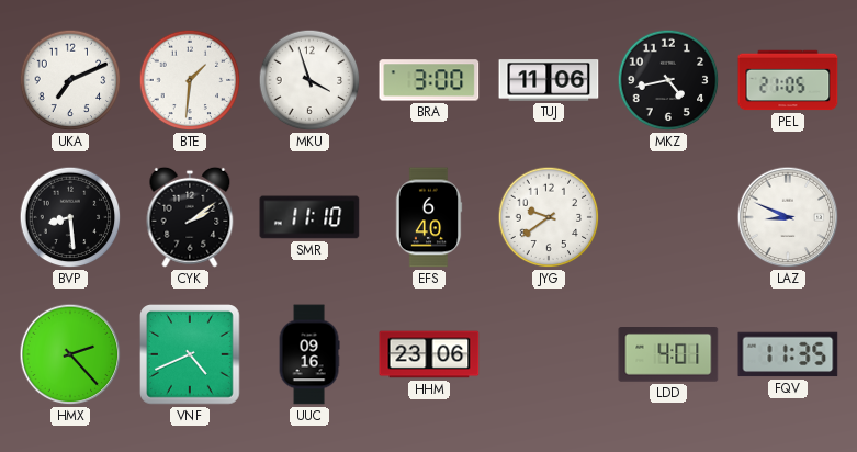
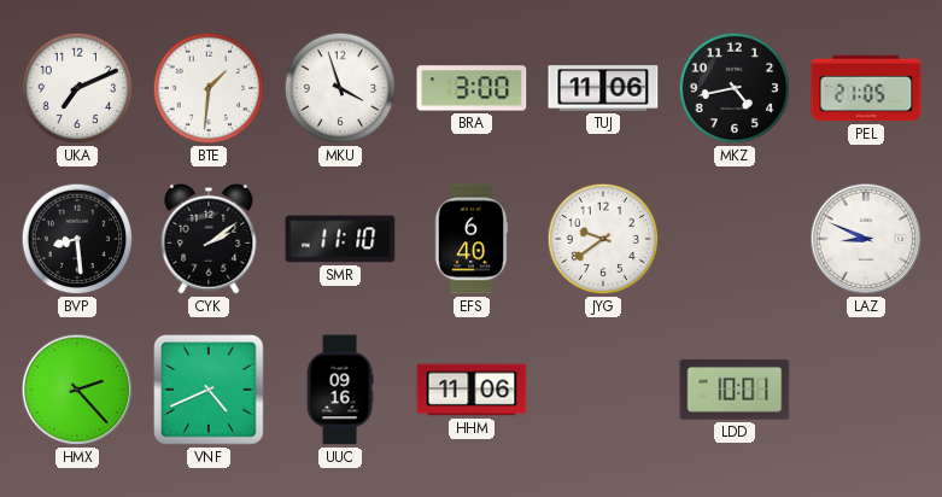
HHM: 23:06 -> 11:06
LDD: 4:01 -> 10:01
FQV: 11:35 -> none
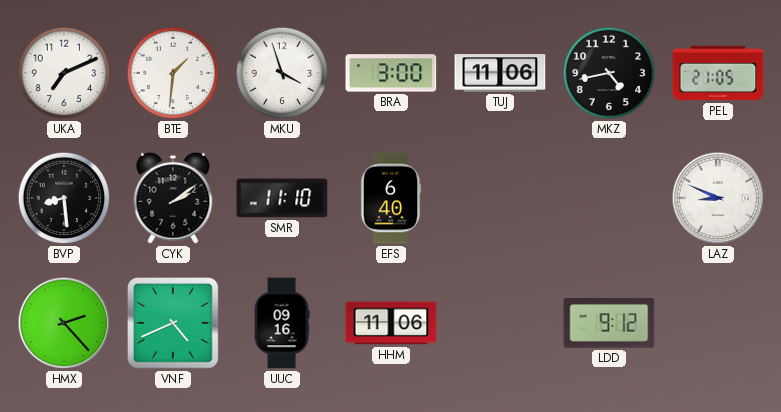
JYG: 9:39 -> none
LDD: 10:01 -> 9:12
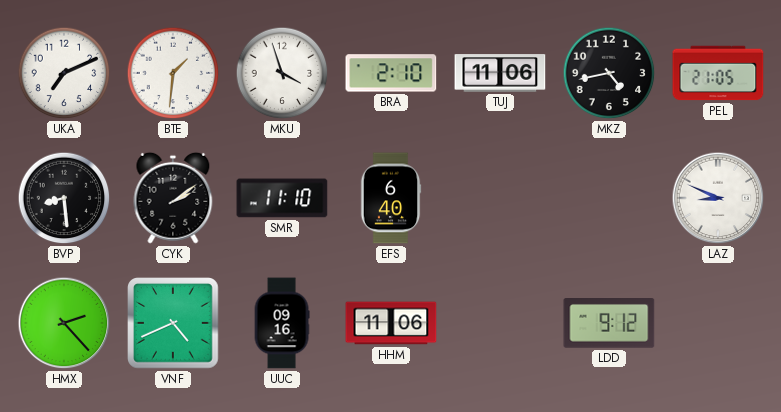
BRA: 3:00 -> 2:10
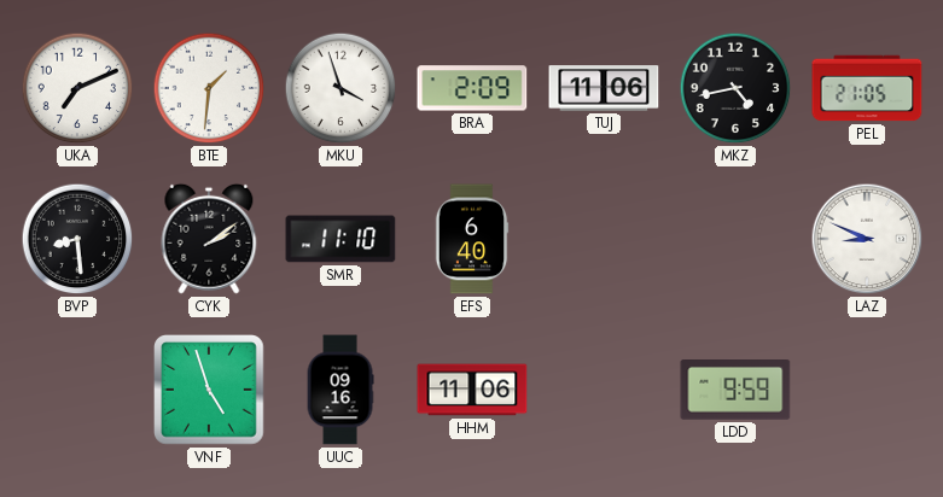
BRA: 2:10 -> 2:09
HMX: 2:23 -> none
VNF: 4:41 -> 4:57
LDD: 9:12 -> 9:59
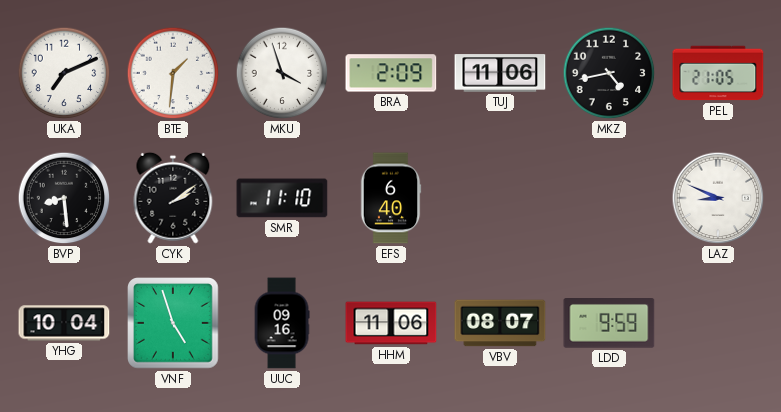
YHG: none -> 10:04
VBV: none -> 08:07
